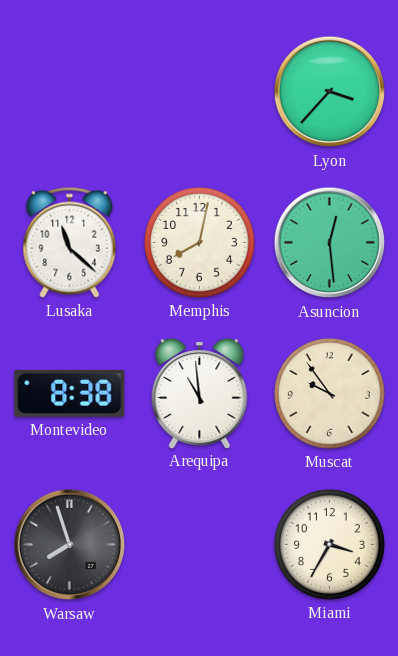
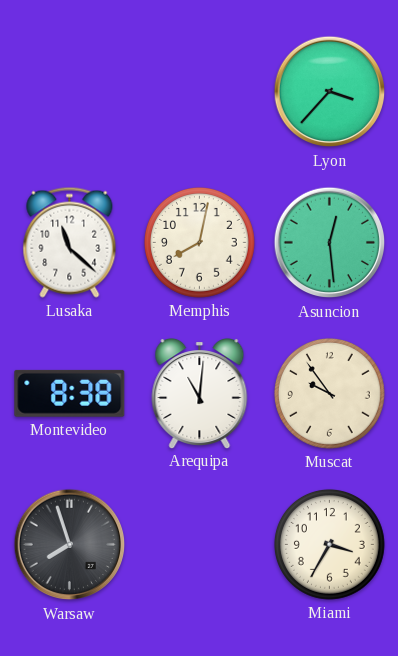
Arequipa: 10:59 -> 11:01
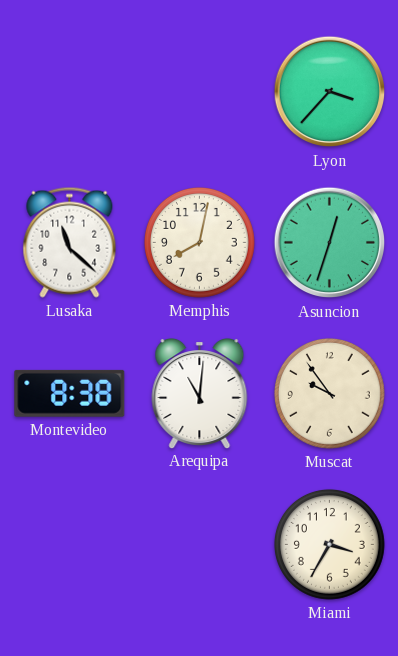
Asuncion: 12:29 -> 12:33
Warsaw: 7:57 -> none
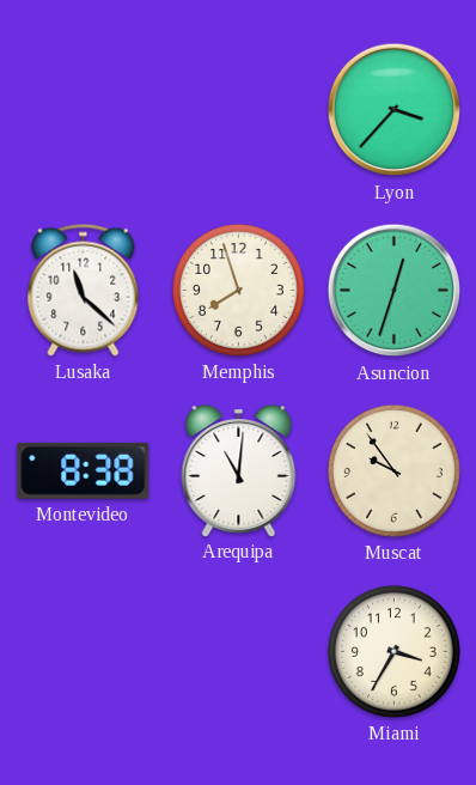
Memphis: 8:02 -> 7:57
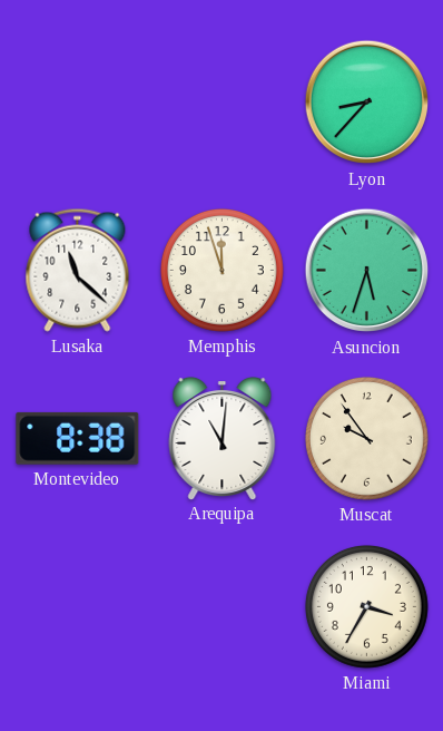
Lyon: 3:37 -> 8:37
Memphis: 7:57 -> 11:57
Asuncion: 12:33 -> 5:33
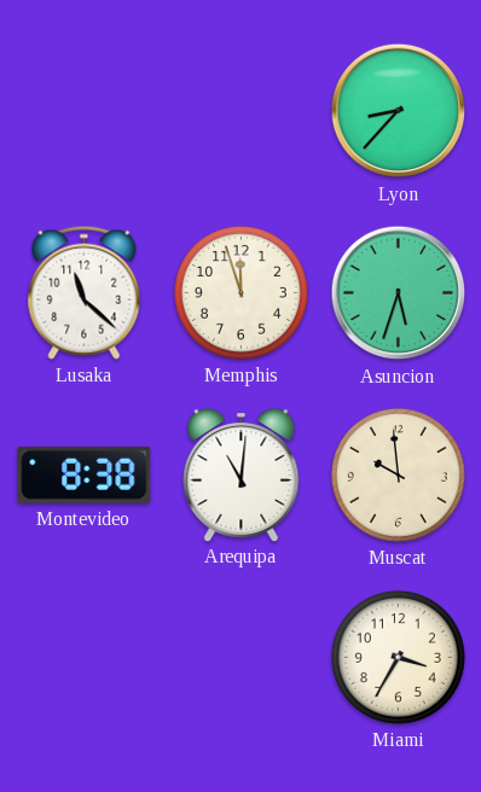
Muscat: 9:54 -> 9:59
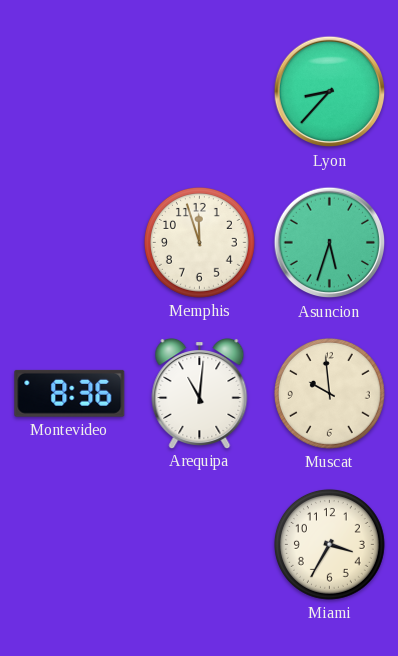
Lusaka: 11:22 -> none
Montevideo: 8:38 -> 8:36
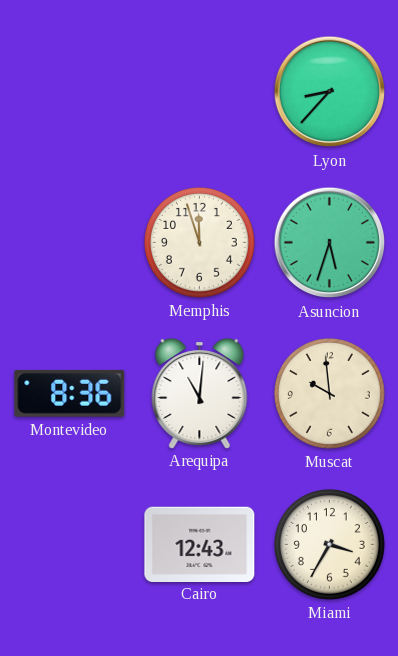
Cairo: none -> 12:43
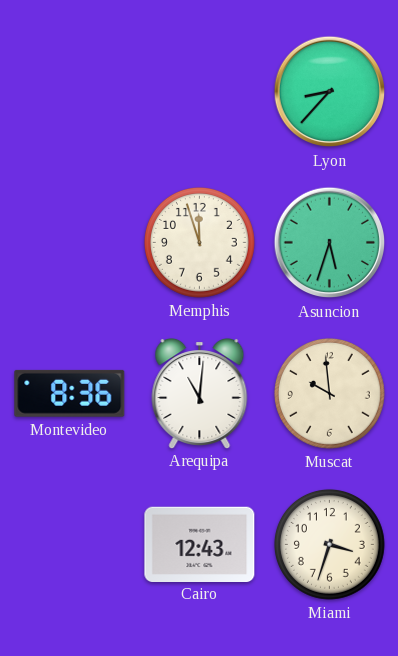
Miami: 3:35 -> 3:33
